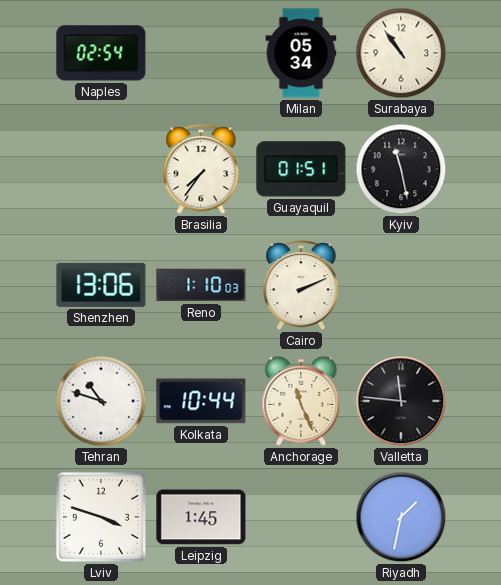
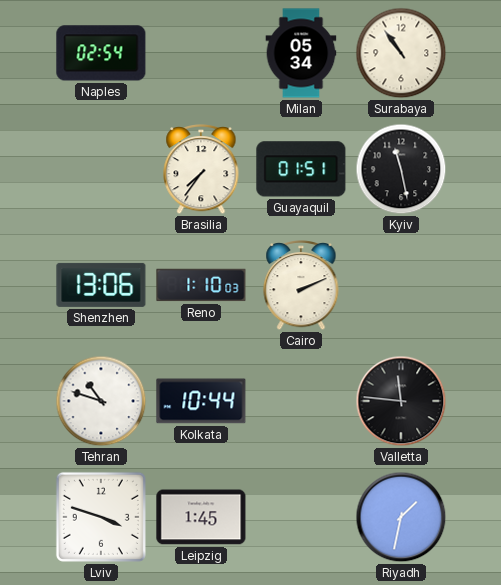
Anchorage: 11:26 -> none
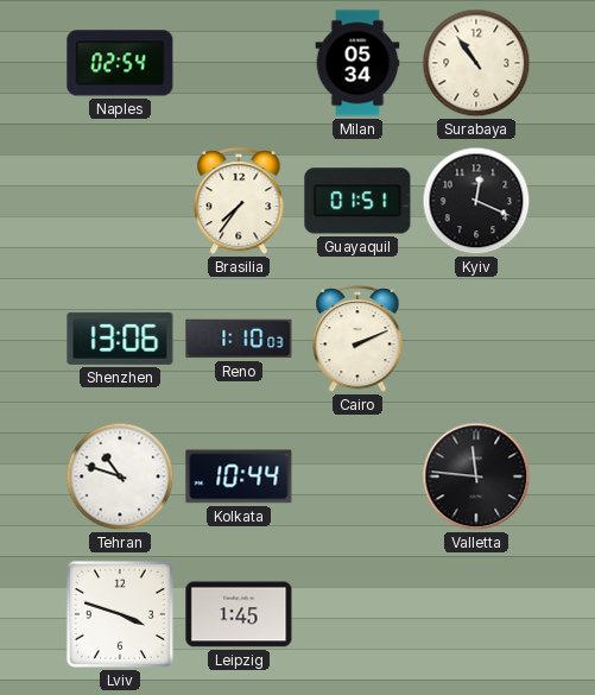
Kyiv: 11:28 -> 12:19
Riyadh: 1:32 -> none
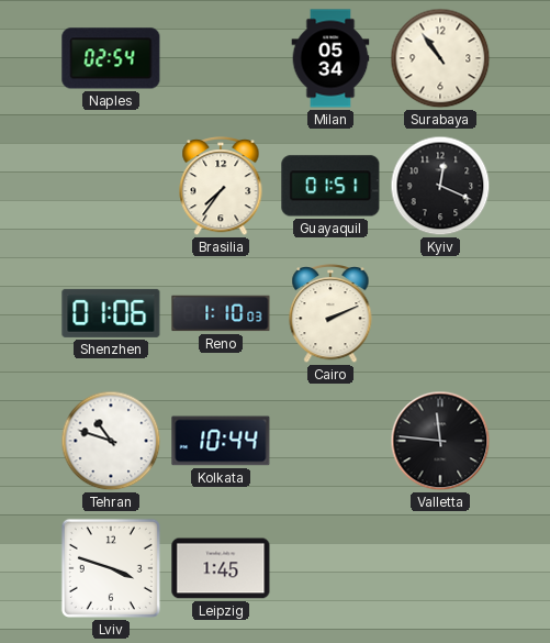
Shenzhen: 13:06 -> 01:06
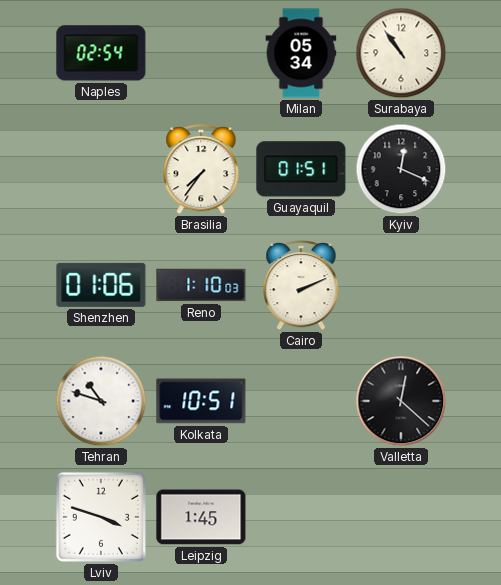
Kolkata: 10:44 -> 10:51
Valletta: 11:46 -> 12:22
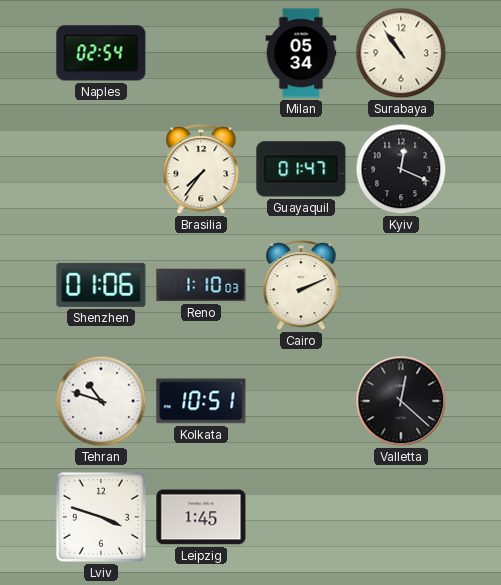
Guayaquil: 01:51 -> 01:47
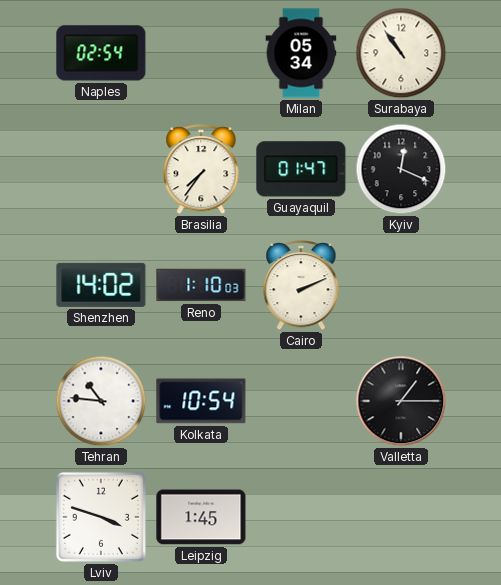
Shenzhen: 01:06 -> 14:02
Tehran: 10:48 -> 10:46
Kolkata: 10:51 -> 10:54
Valletta: 12:22 -> 1:15
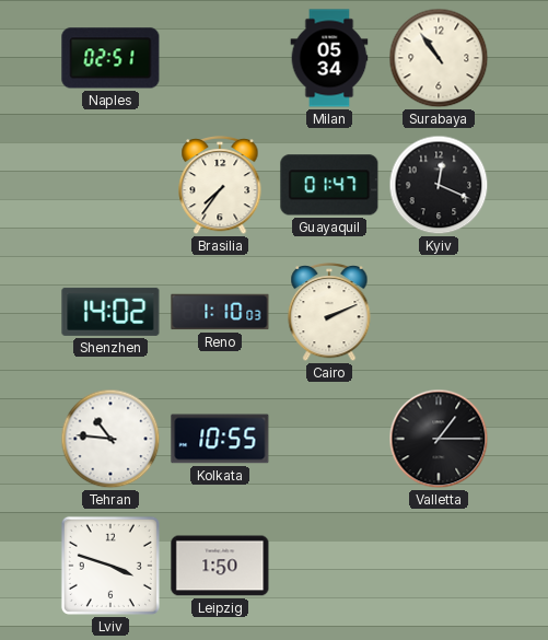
Naples: 02:54 -> 02:51
Kolkata: 10:54 -> 10:55
Leipzig: 1:45 -> 1:50
